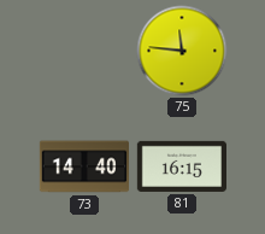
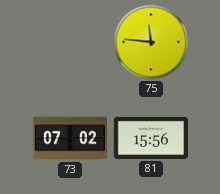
73: 14:40 -> 07:02
81: 16:15 -> 15:56
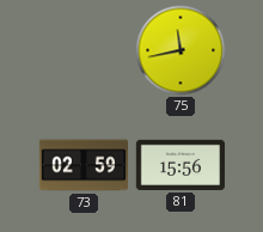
75: 11:46 -> 11:43
73: 07:02 -> 02:59
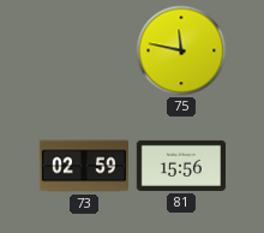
75: 11:43 -> 11:47
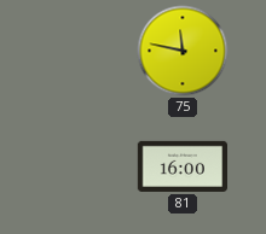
73: 02:59 -> none
81: 15:56 -> 16:00
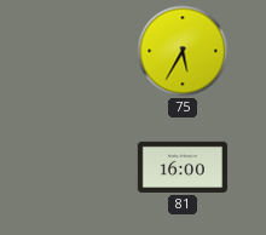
75: 11:47 -> 5:35
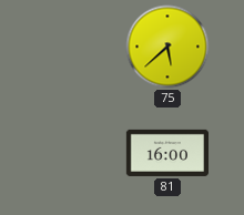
75: 5:35 -> 5:38
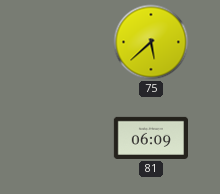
81: 16:00 -> 06:09
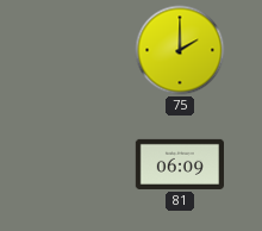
75: 5:38 -> 2:00
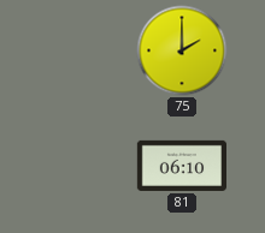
81: 06:09 -> 06:10
